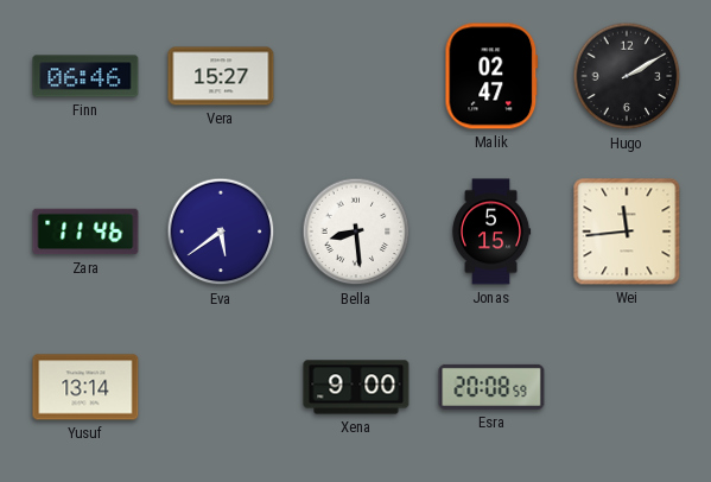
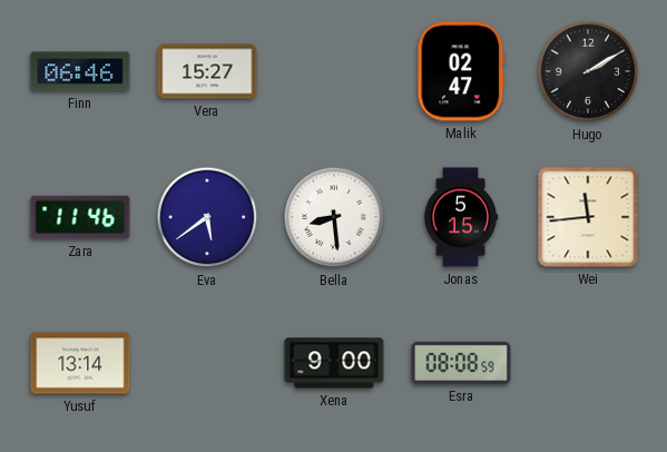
Esra: 20:08 -> 08:08
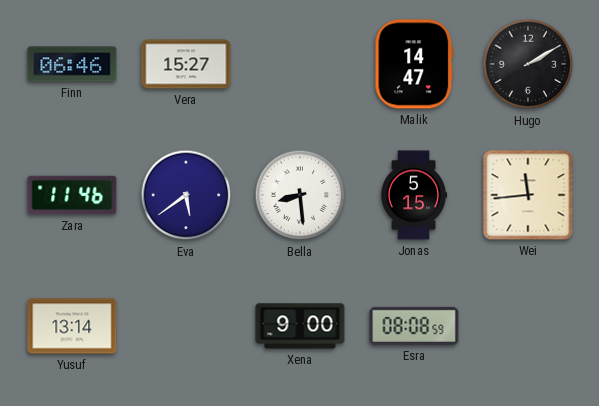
Malik: 02:47 -> 14:47
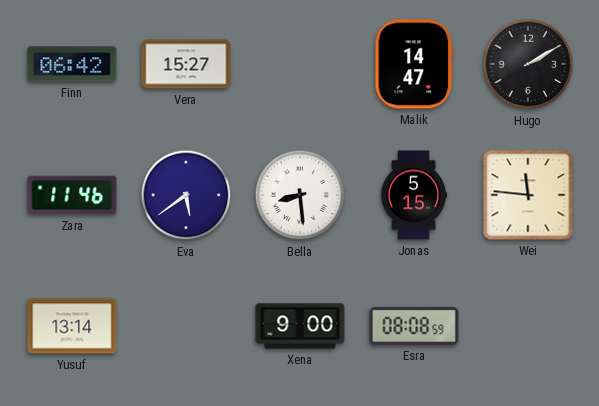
Finn: 06:46 -> 06:42
Wei: 11:44 -> 11:46
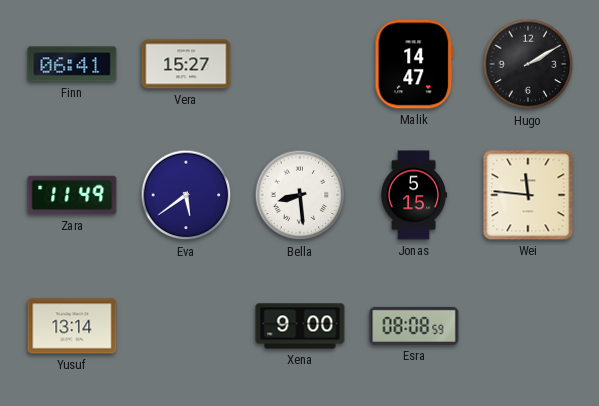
Finn: 06:42 -> 06:41
Zara: 11:46 -> 11:49
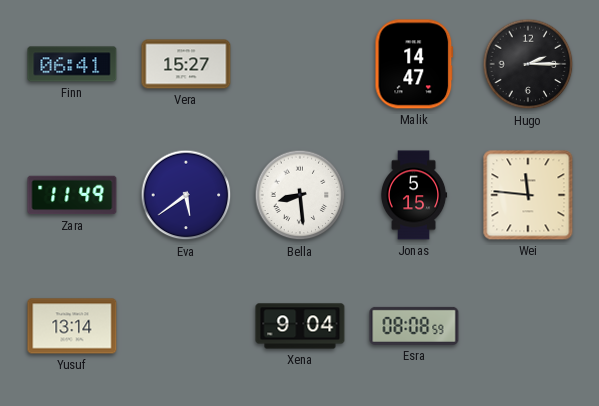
Hugo: 2:10 -> 2:15
Xena: 9:00 -> 9:04
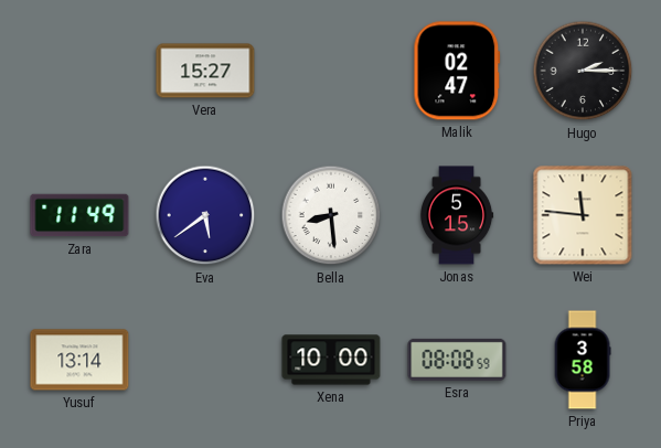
Finn: 06:41 -> none
Malik: 14:47 -> 02:47
Xena: 9:04 -> 10:00
Priya: none -> 3:58
